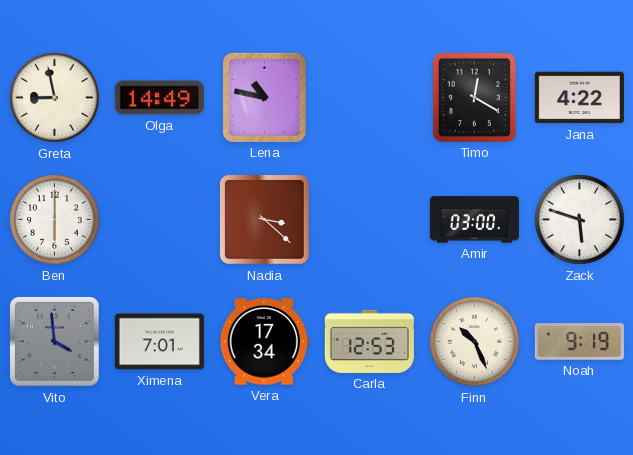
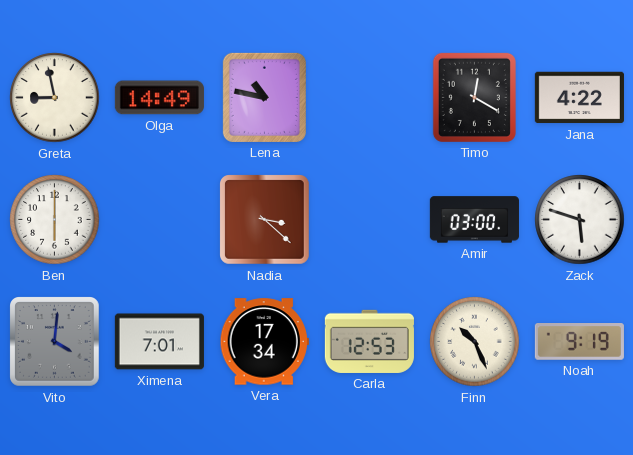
Vito: 3:59 -> 4:01
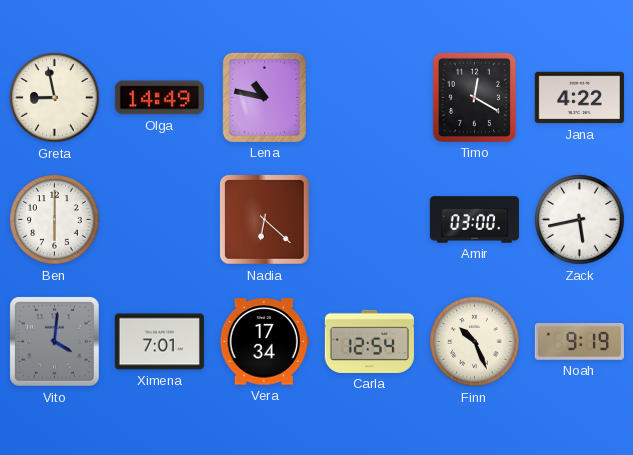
Nadia: 3:22 -> 6:22
Zack: 5:48 -> 5:43
Carla: 12:53 -> 12:54
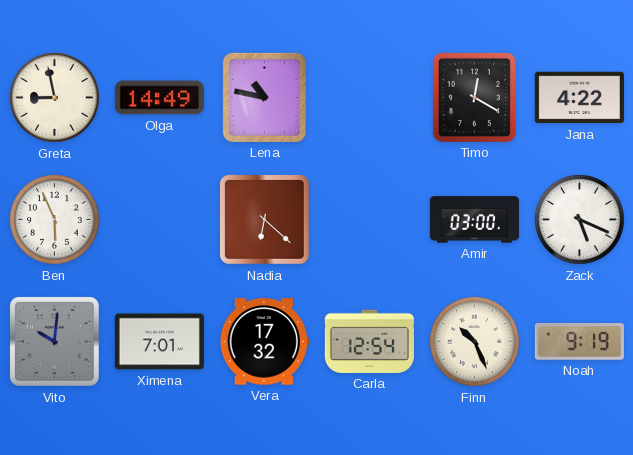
Ben: 6:00 -> 5:56
Zack: 5:43 -> 5:19
Vito: 4:01 -> 10:01
Vera: 17:34 -> 17:32
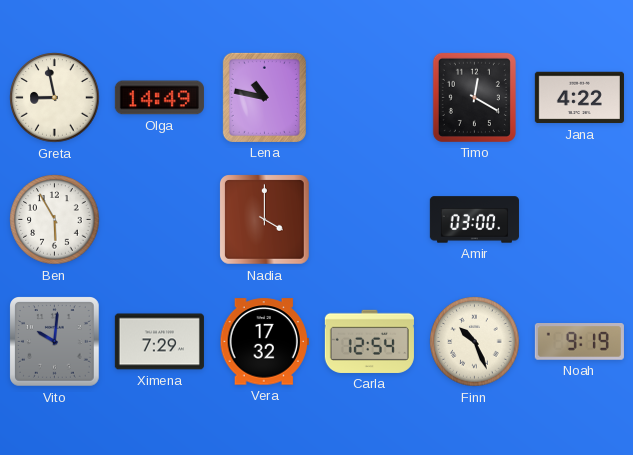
Ben: 5:56 -> 5:55
Nadia: 6:22 -> 4:00
Zack: 5:19 -> none
Ximena: 7:01 -> 7:29
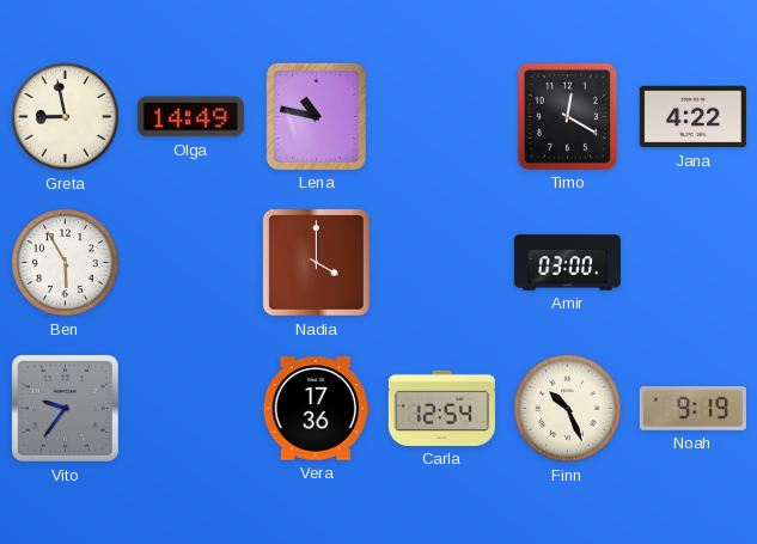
Vito: 10:01 -> 9:36
Ximena: 7:29 -> none
Vera: 17:32 -> 17:36
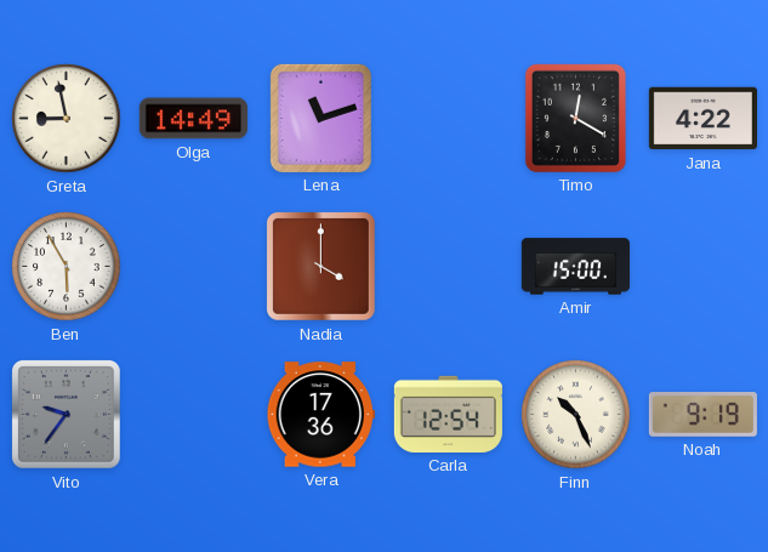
Lena: 10:47 -> 11:12
Amir: 03:00 -> 15:00
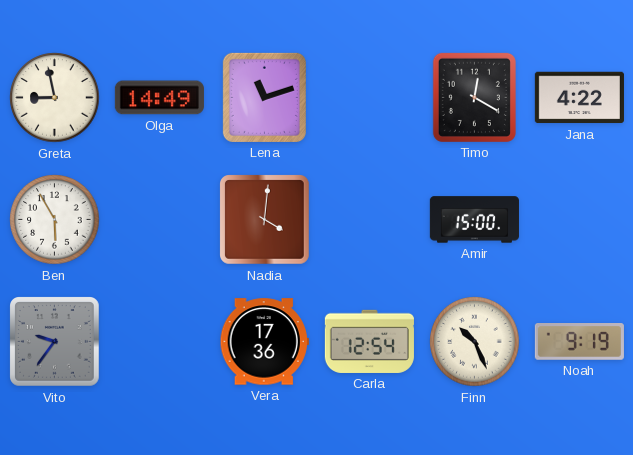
Nadia: 4:00 -> 4:01
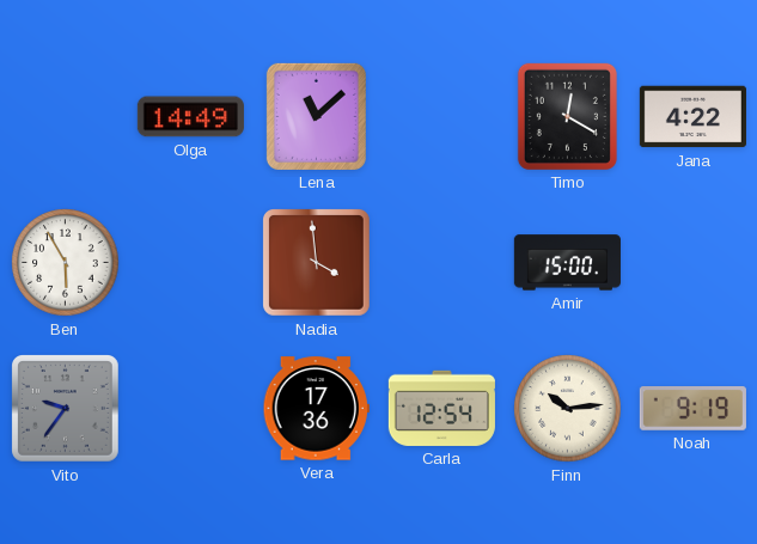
Greta: 8:58 -> none
Lena: 11:12 -> 11:08
Nadia: 4:01 -> 3:59
Finn: 10:26 -> 10:14
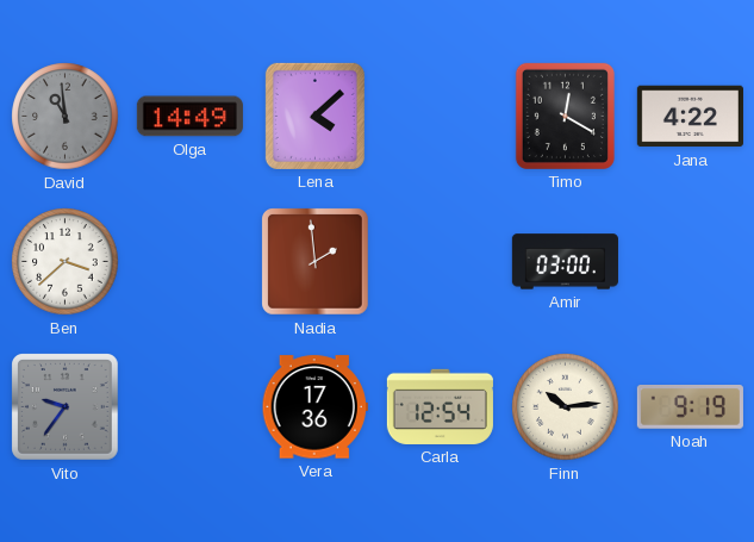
David: none -> 10:59
Lena: 11:08 -> 4:08
Ben: 5:55 -> 3:38
Nadia: 3:59 -> 1:59
Amir: 15:00 -> 03:00
